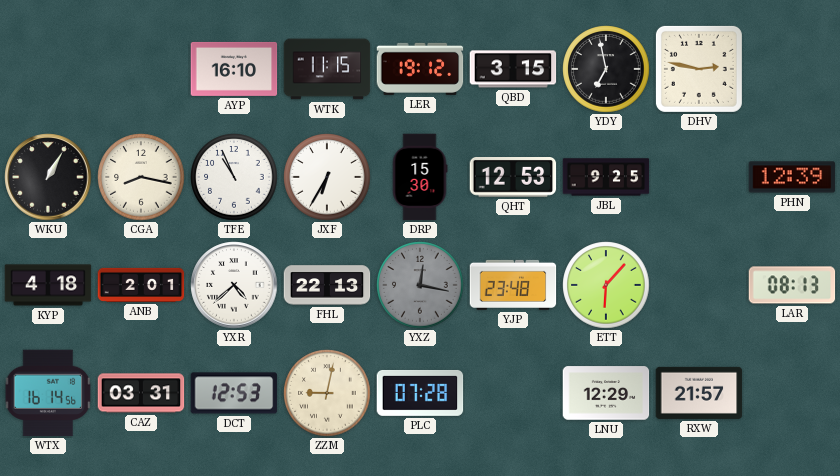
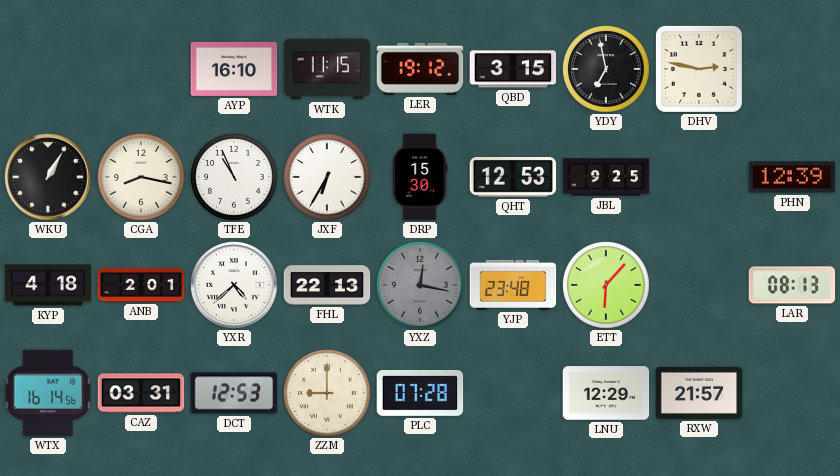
ZZM: 9:02 -> 9:00
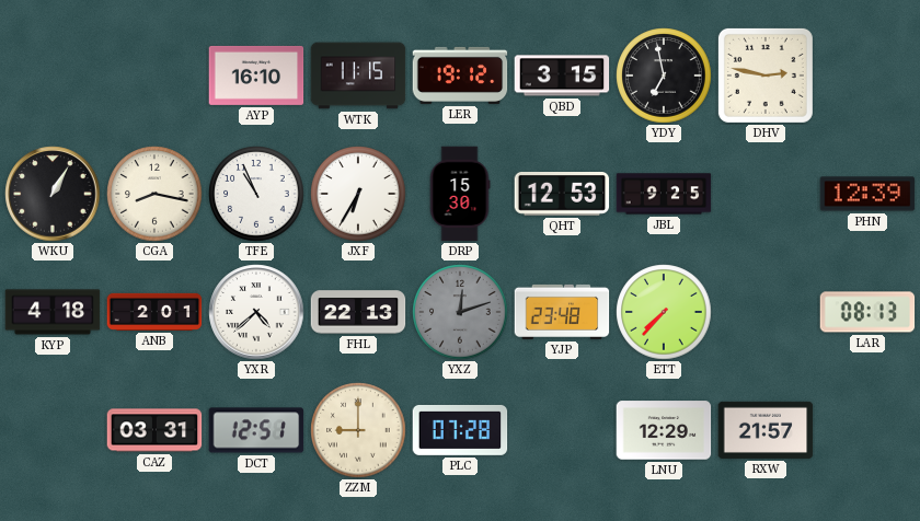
YXZ: 12:17 -> 12:12
ETT: 6:07 -> 7:37
WTX: 16:14 -> none
DCT: 12:53 -> 12:51
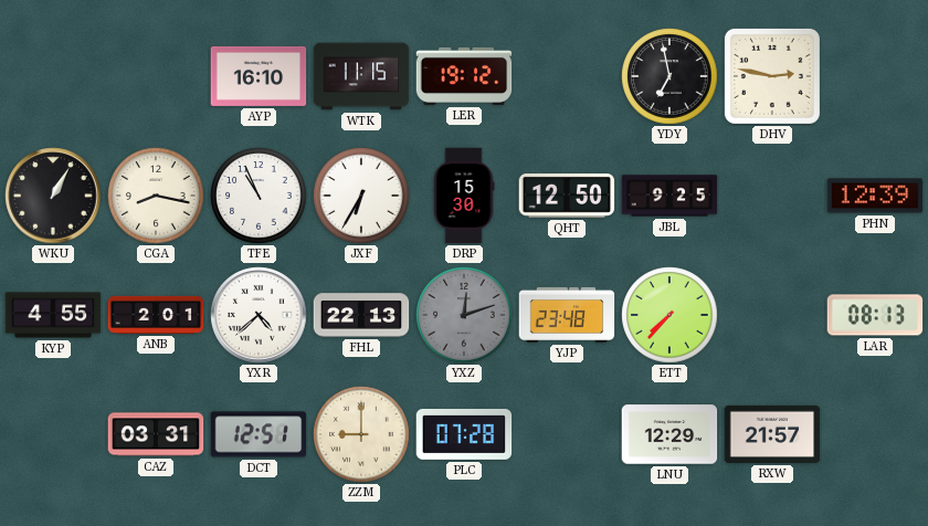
QBD: 3:15 -> none
QHT: 12:53 -> 12:50
KYP: 4:18 -> 4:55
